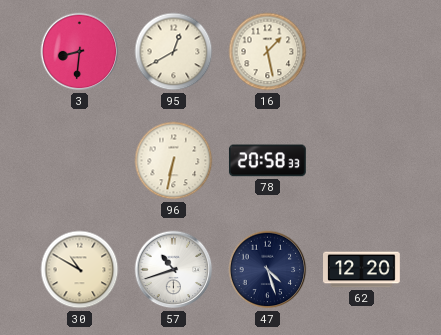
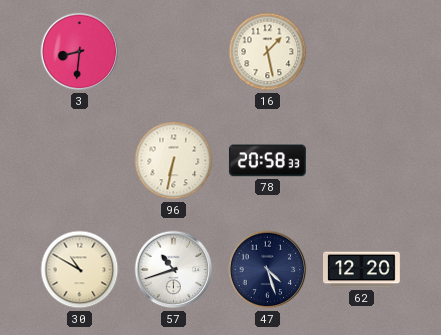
95: 12:40 -> none
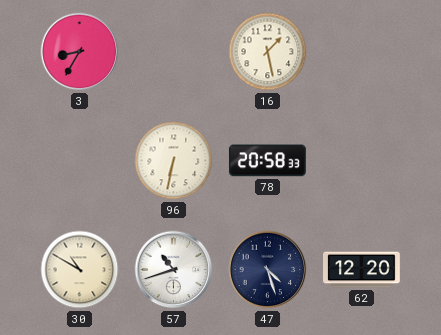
3: 8:31 -> 8:35
